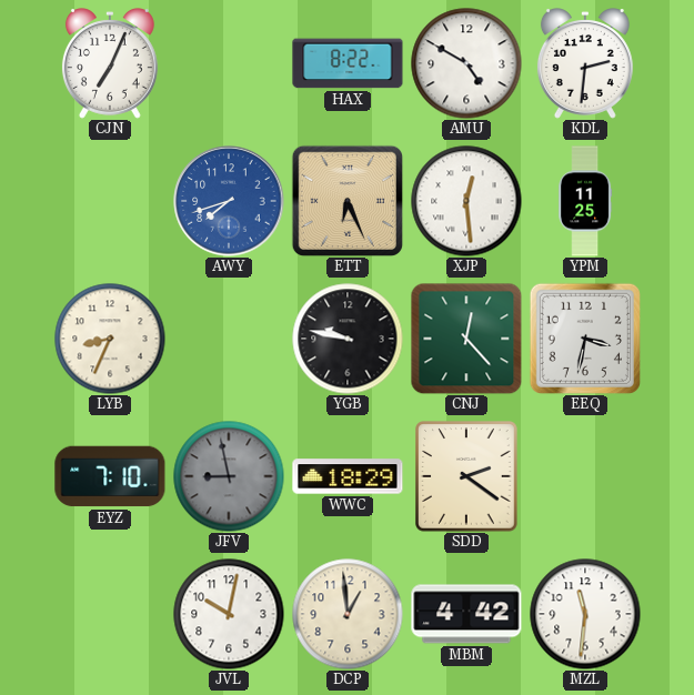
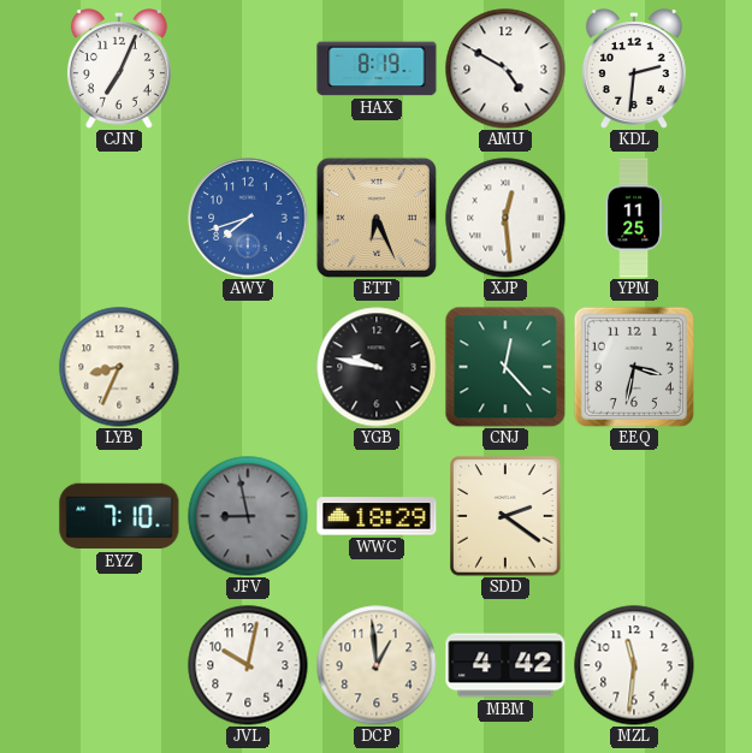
HAX: 8:22 -> 8:19
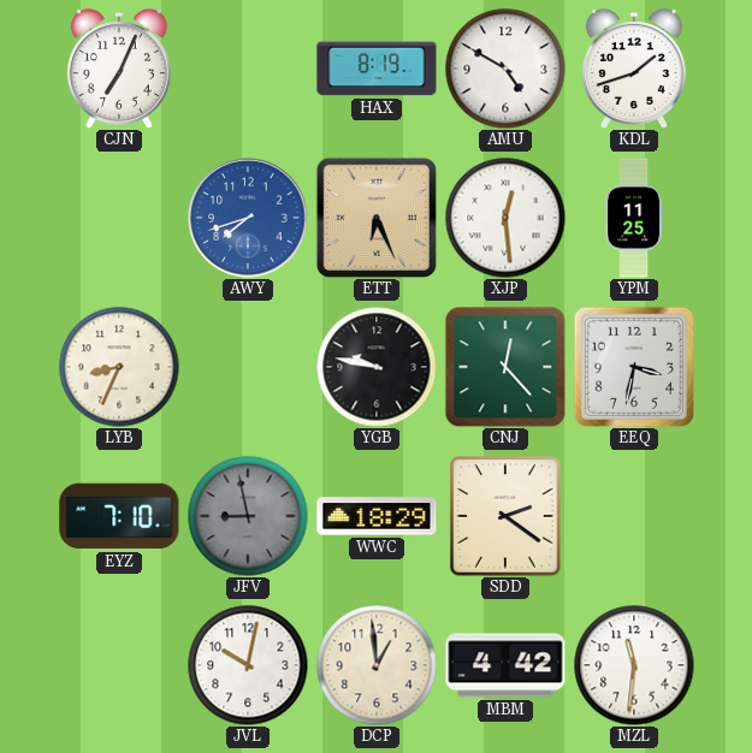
KDL: 2:31 -> 1:42
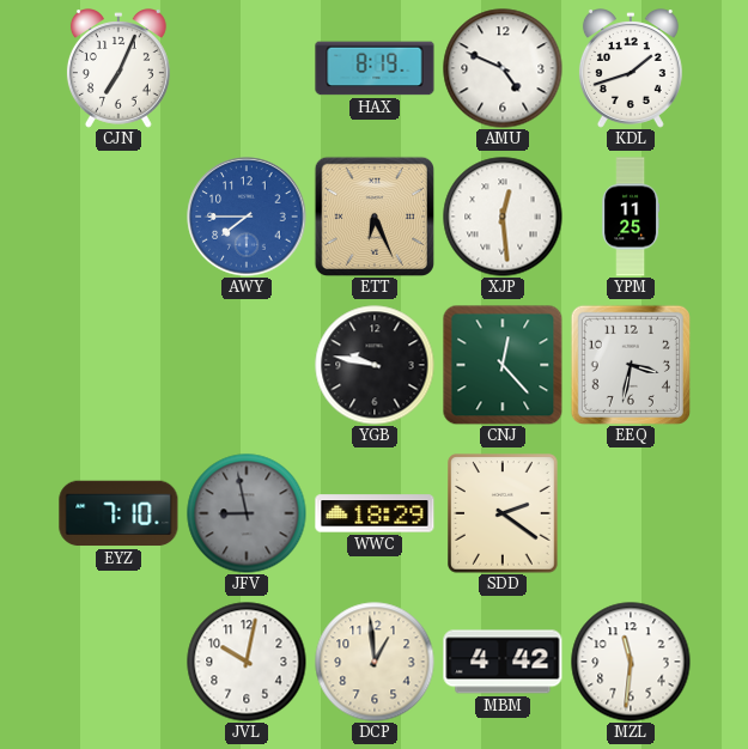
AMU: 4:50 -> 4:49
AWY: 7:42 -> 7:45
LYB: 8:34 -> none
